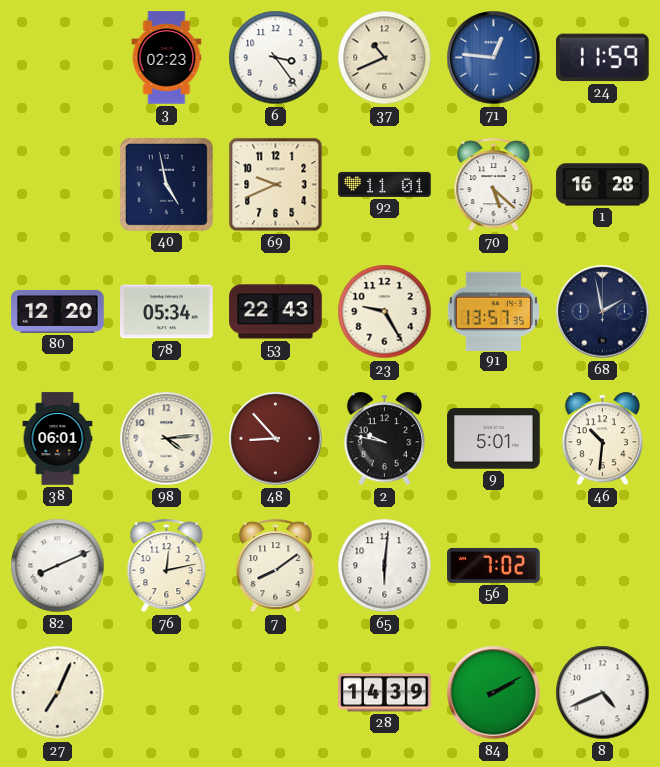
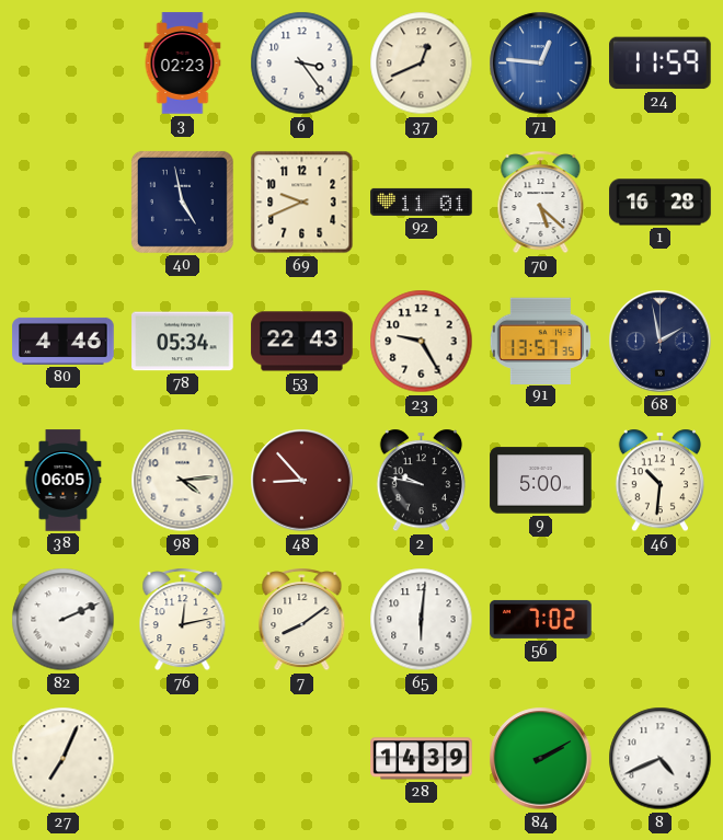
37: 10:41 -> 12:41
80: 12:20 -> 4:46
38: 06:01 -> 06:05
9: 5:01 -> 5:00
82: 8:11 -> 2:11
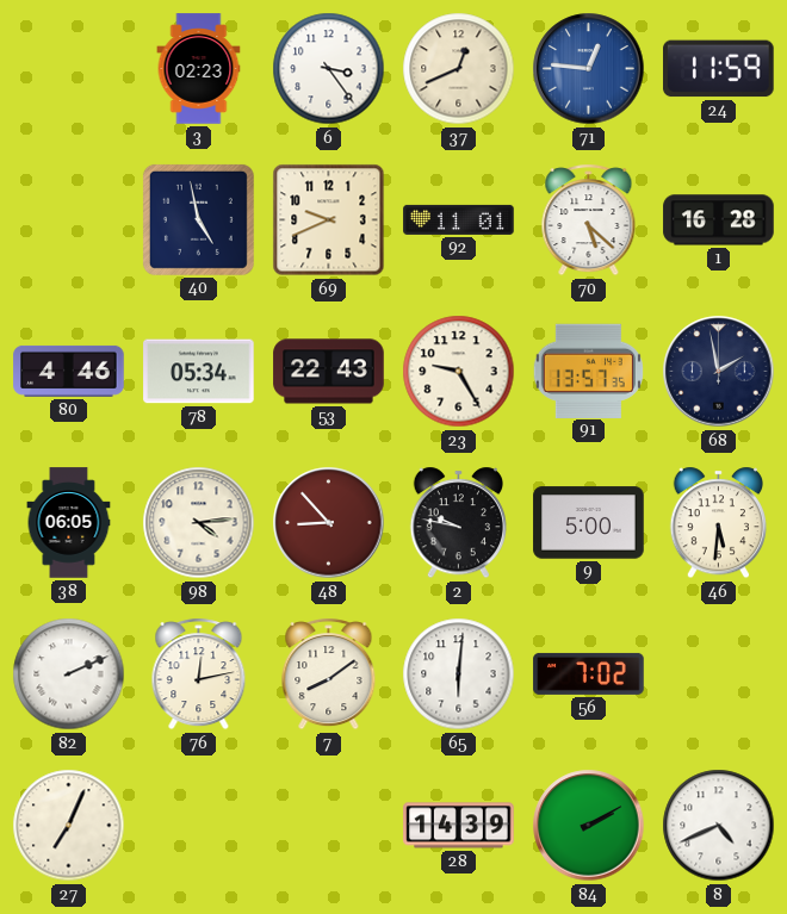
46: 10:31 -> 5:31
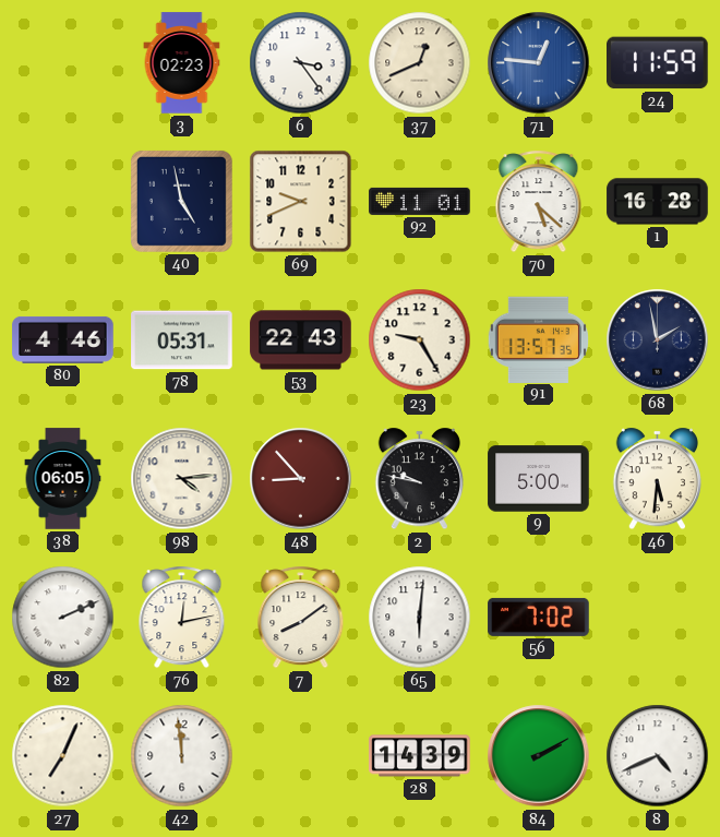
78: 05:34 -> 05:31
42: none -> 11:59
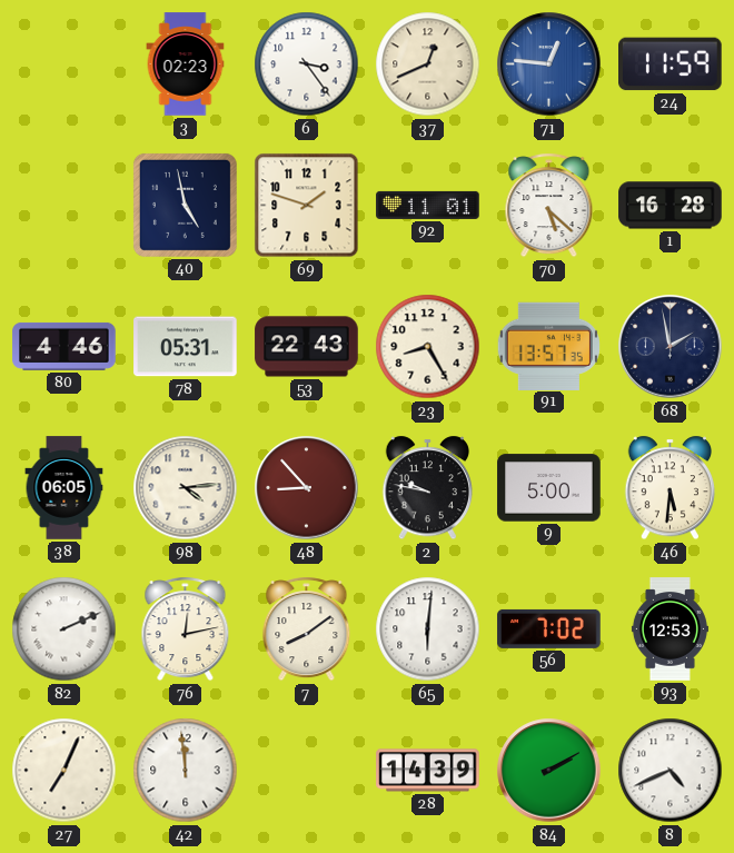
69: 9:41 -> 1:48
23: 9:25 -> 8:25
93: none -> 12:53
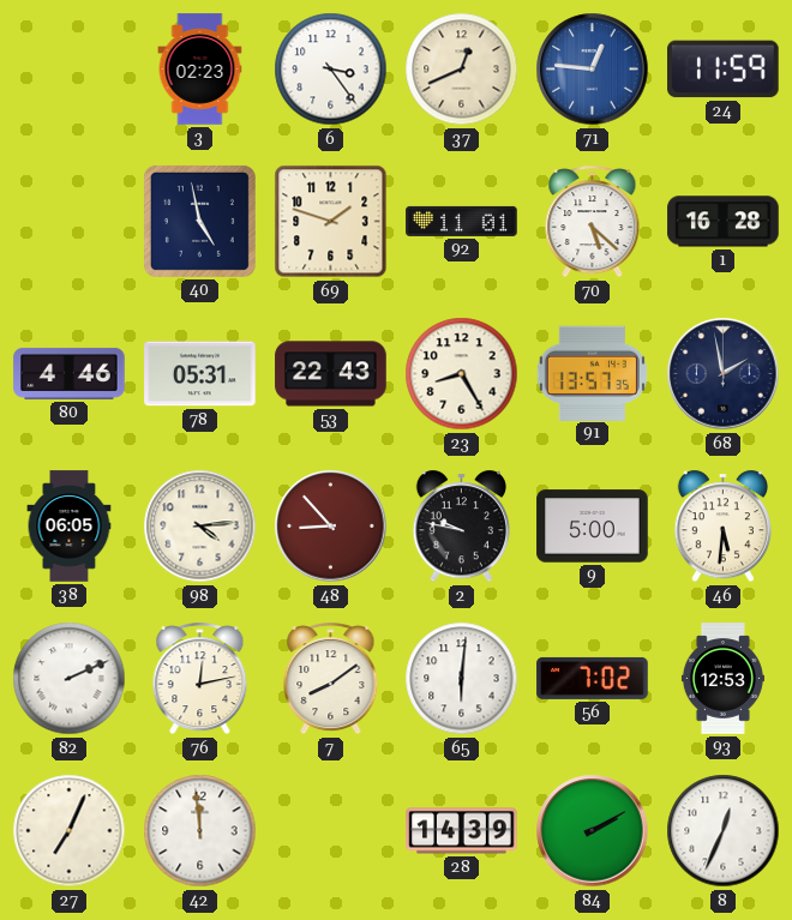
8: 4:41 -> 12:34
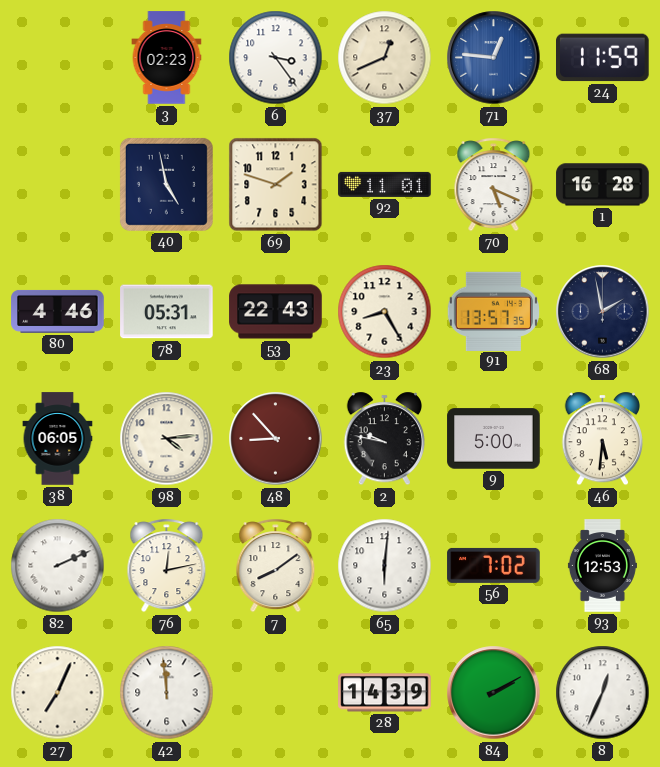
70: 5:22 -> 5:19
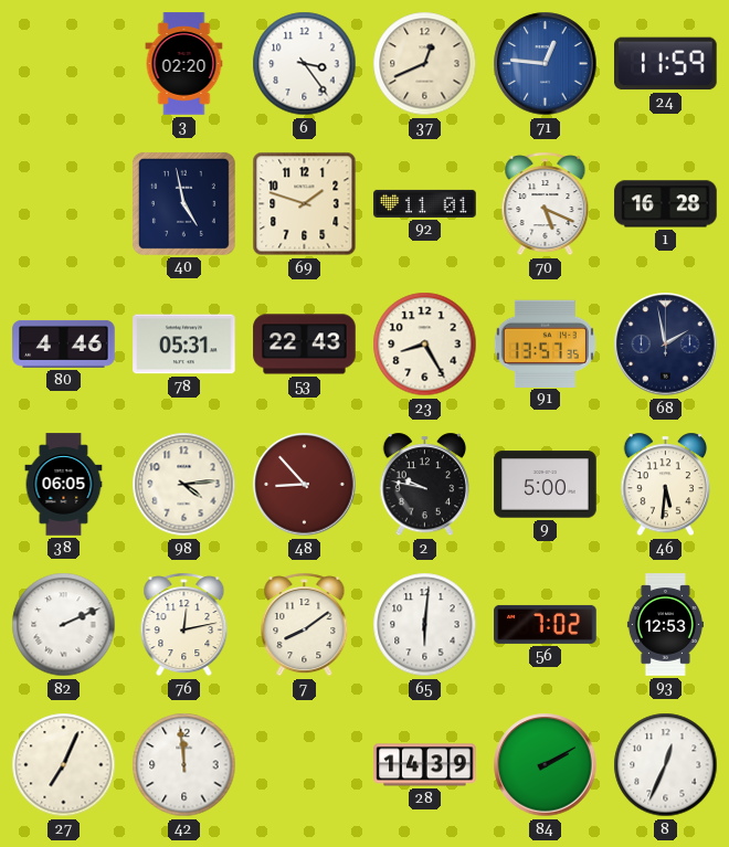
3: 02:23 -> 02:20
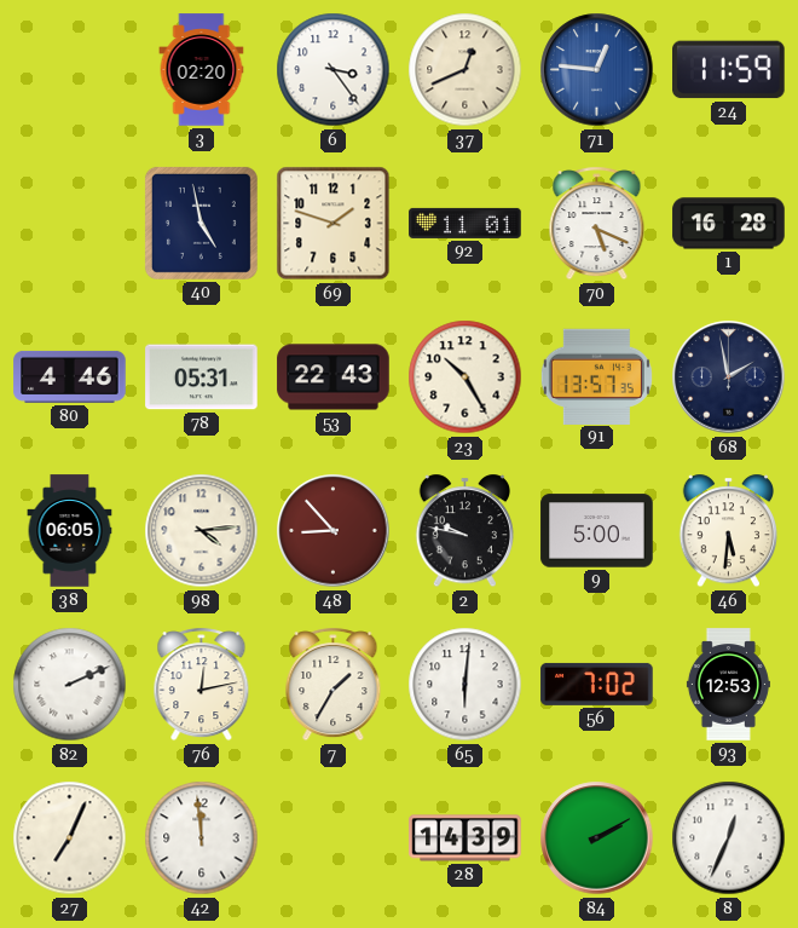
23: 8:25 -> 10:25
7: 8:09 -> 1:35
